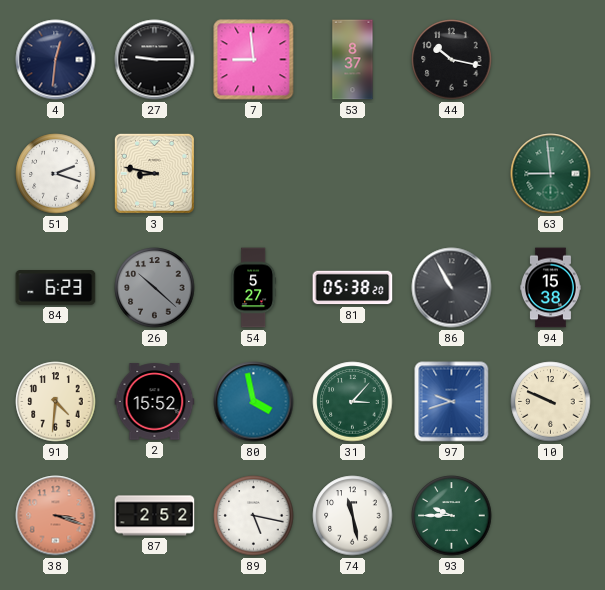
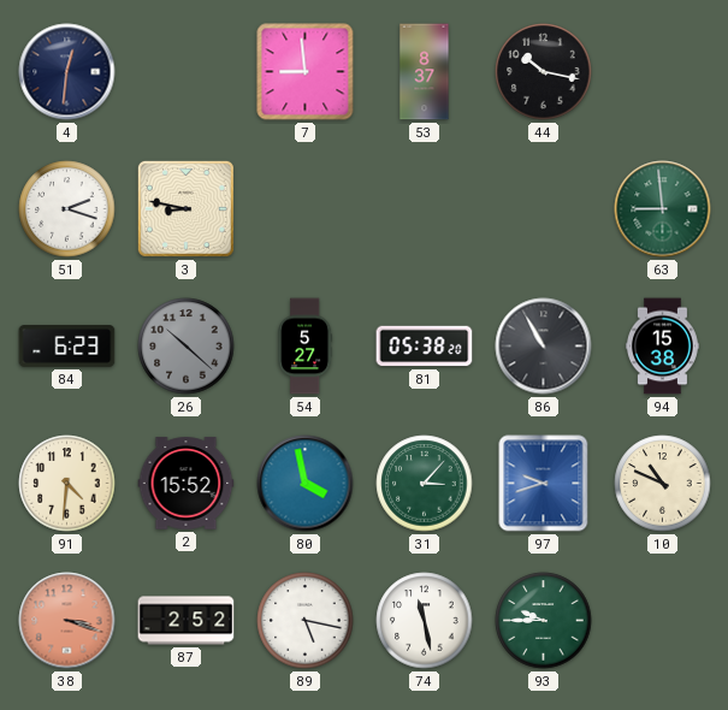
27: 9:15 -> none
10: 9:49 -> 10:49
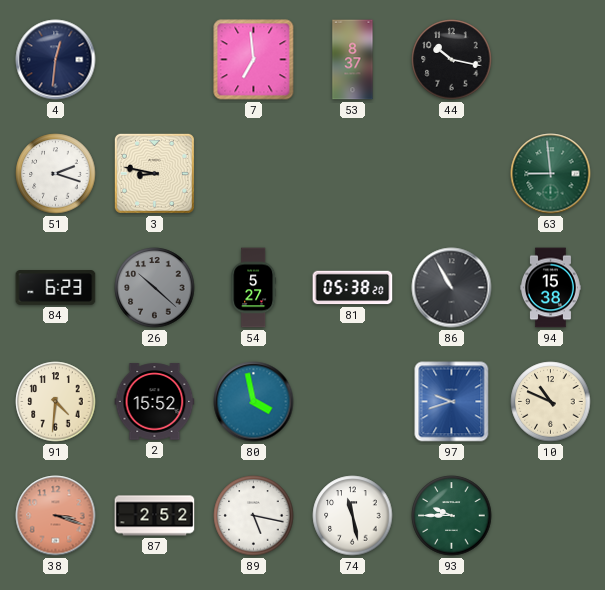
7: 8:59 -> 6:59
31: 3:07 -> none
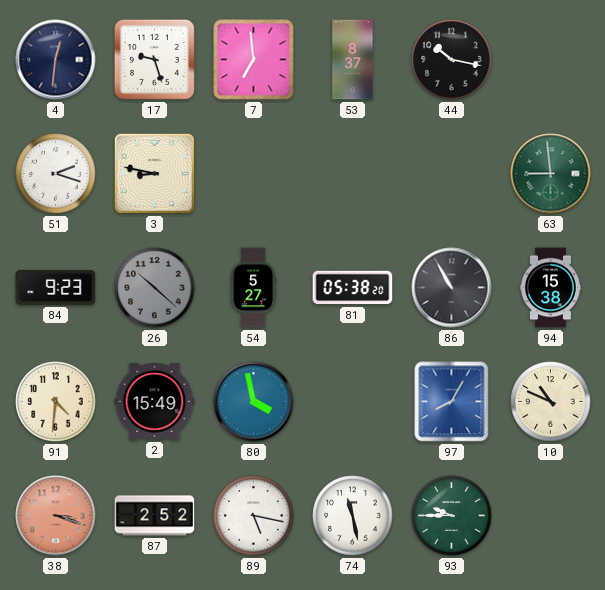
17: none -> 9:27
84: 6:23 -> 9:23
2: 15:52 -> 15:49
97: 9:42 -> 8:05
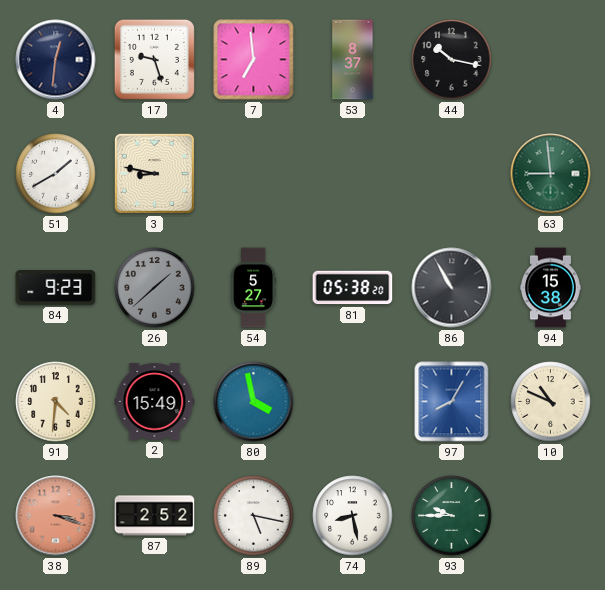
51: 2:18 -> 1:40
26: 10:22 -> 1:38
74: 11:28 -> 8:28
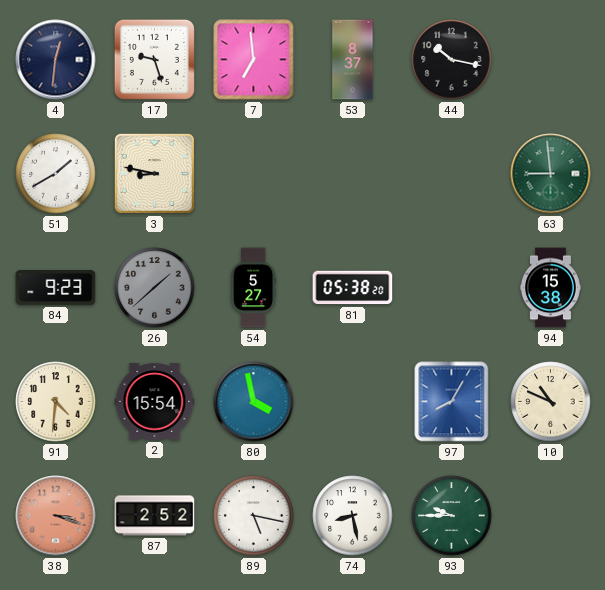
86: 10:55 -> none
2: 15:49 -> 15:54
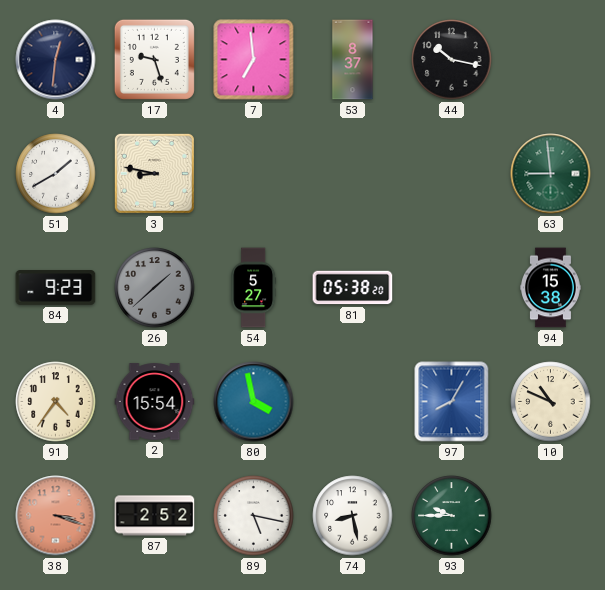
91: 4:31 -> 4:36
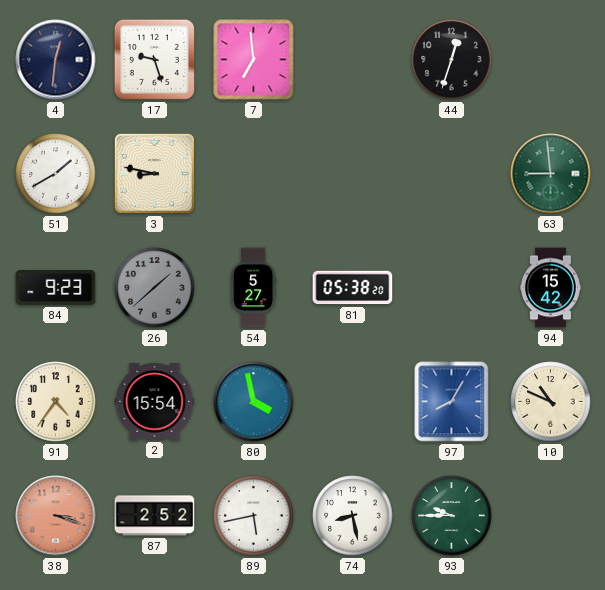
53: 8:37 -> none
44: 10:17 -> 12:33
94: 15:38 -> 15:42
89: 5:17 -> 5:43
